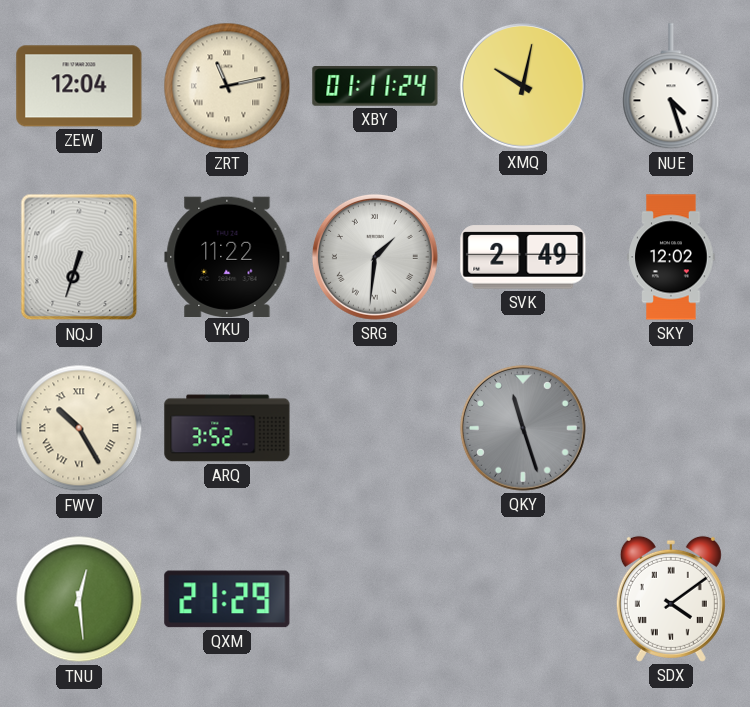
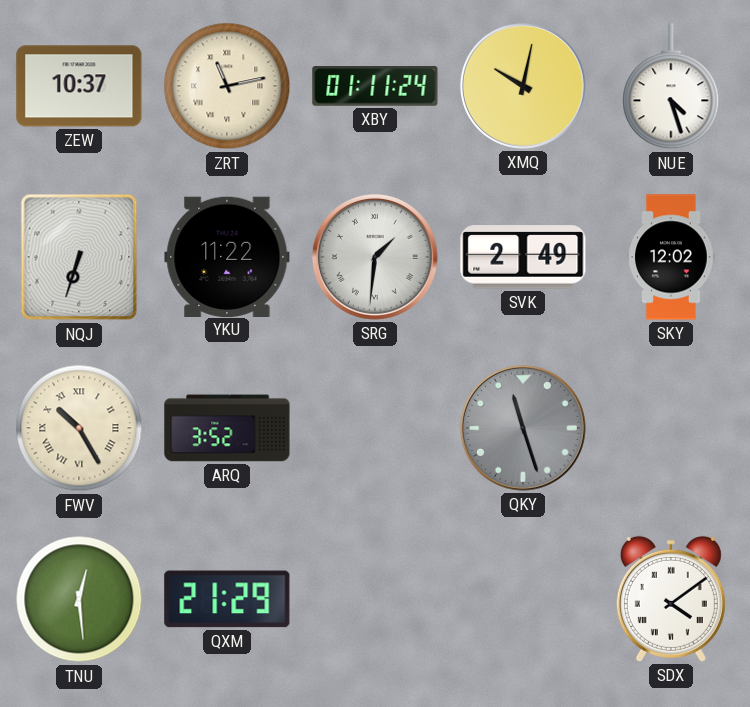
ZEW: 12:04 -> 10:37
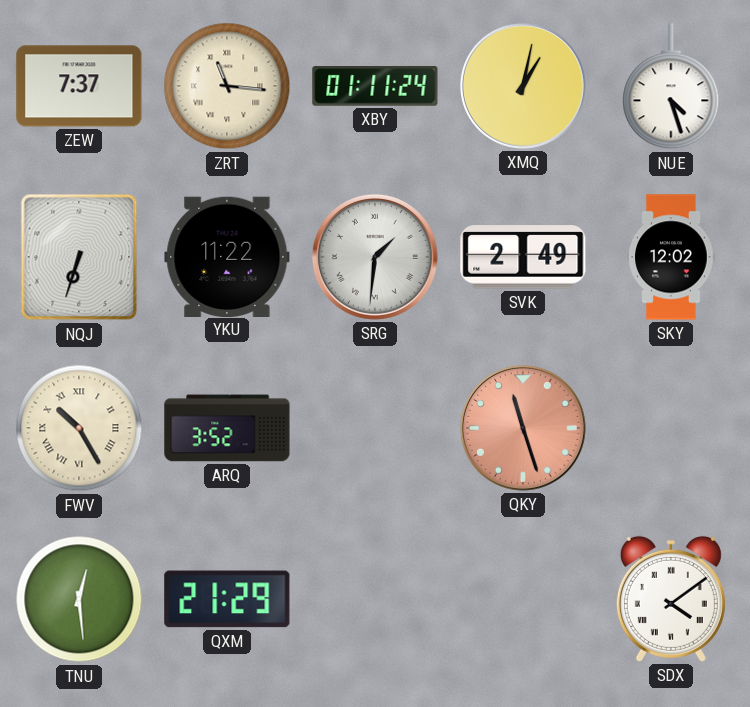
ZEW: 10:37 -> 7:37
ZRT: 11:13 -> 11:16
XMQ: 10:02 -> 1:02
QKY dial: grey -> salmon
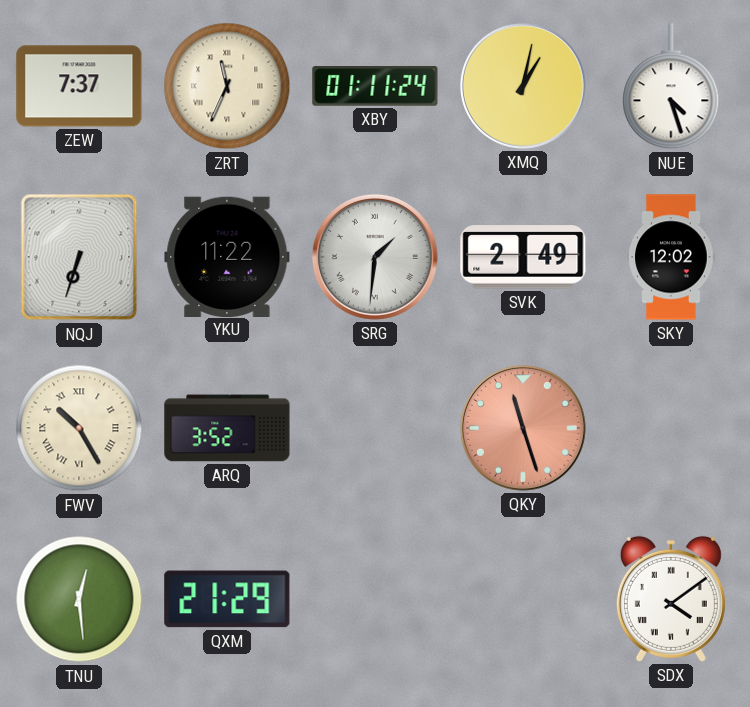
ZRT: 11:16 -> 11:34
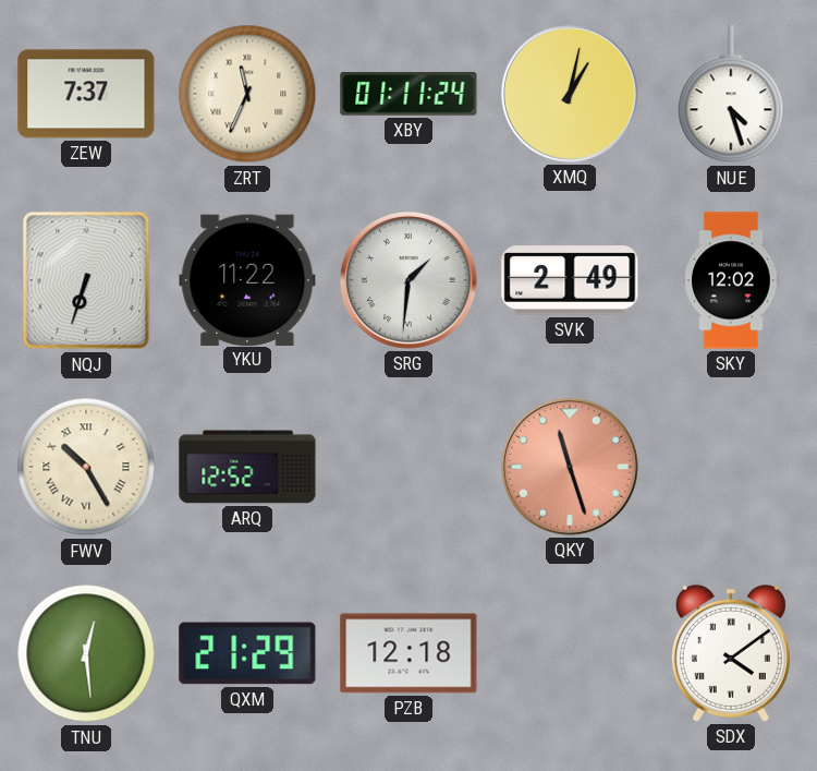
ARQ: 3:52 -> 12:52
PZB: none -> 12:18
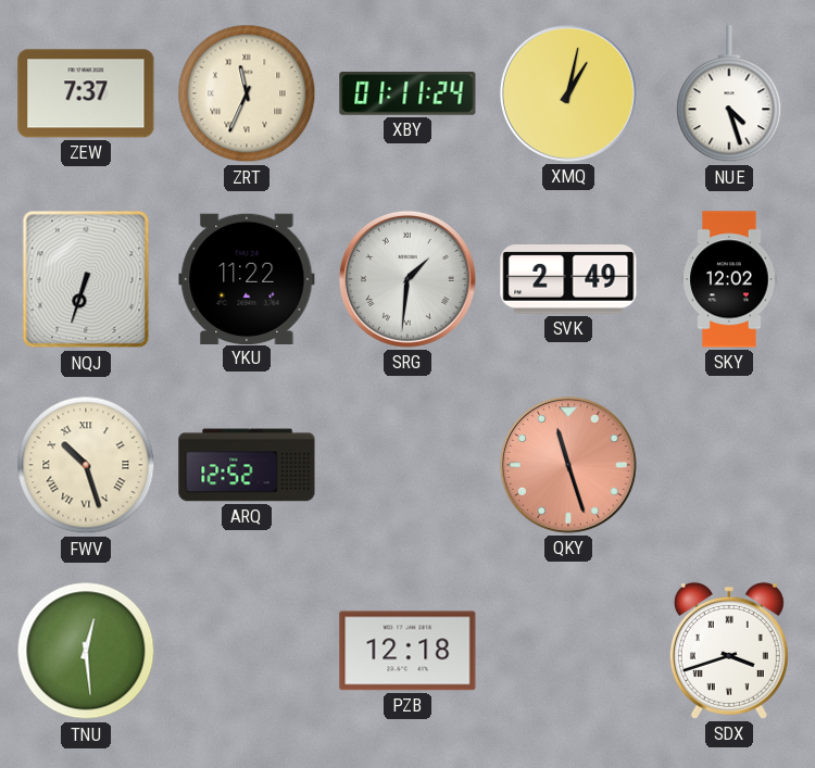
FWV: 10:25 -> 10:27
QXM: 21:29 -> none
SDX: 4:09 -> 3:42
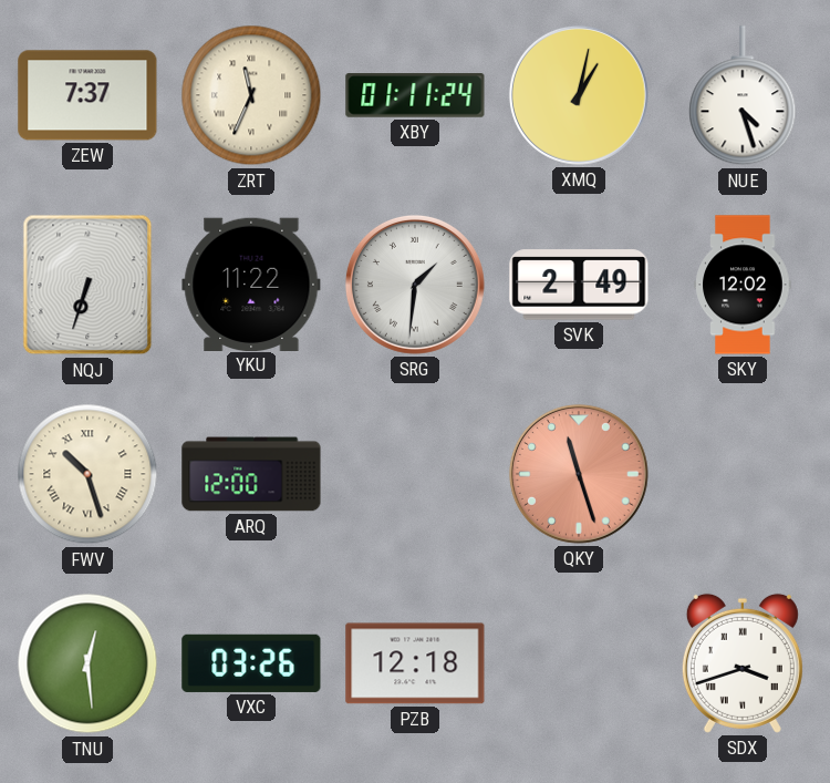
ARQ: 12:52 -> 12:00
VXC: none -> 03:26
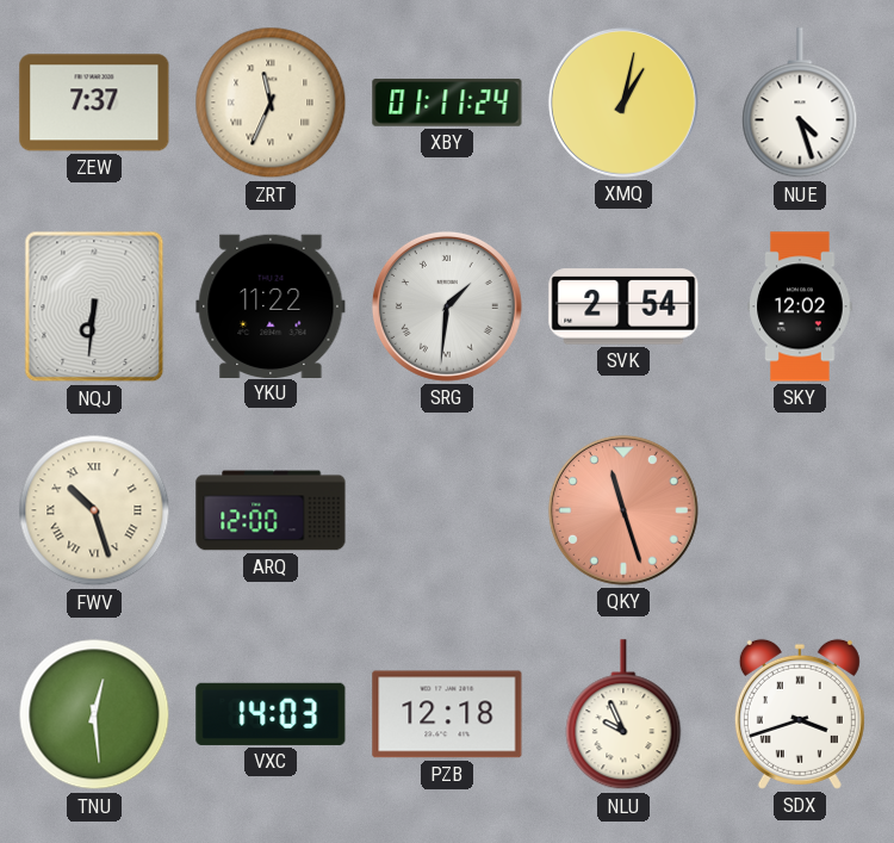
NQJ: 6:33 -> 6:31
SVK: 2:49 -> 2:54
VXC: 03:26 -> 14:03
NLU: none -> 9:56
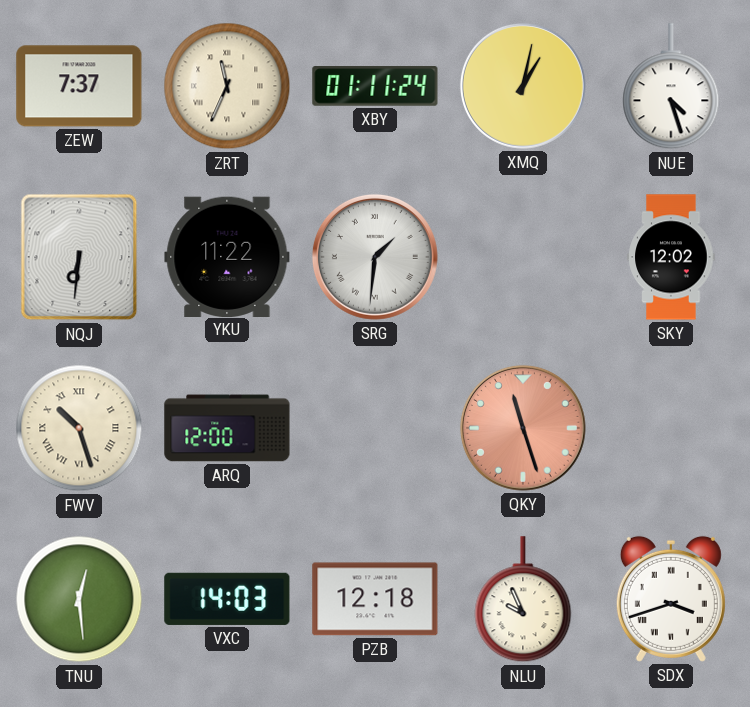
SVK: 2:54 -> none
